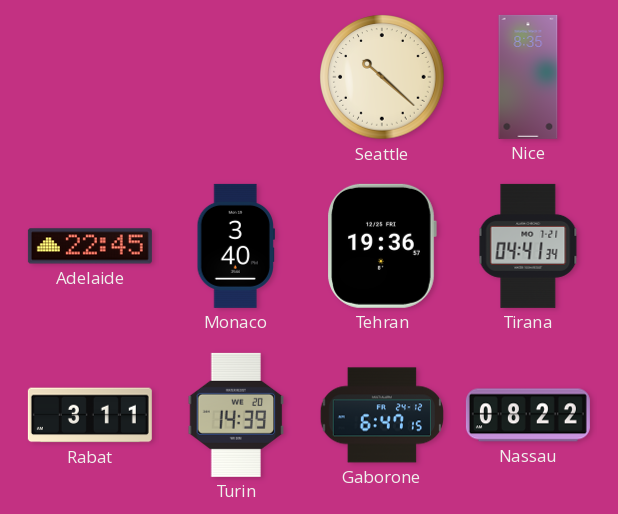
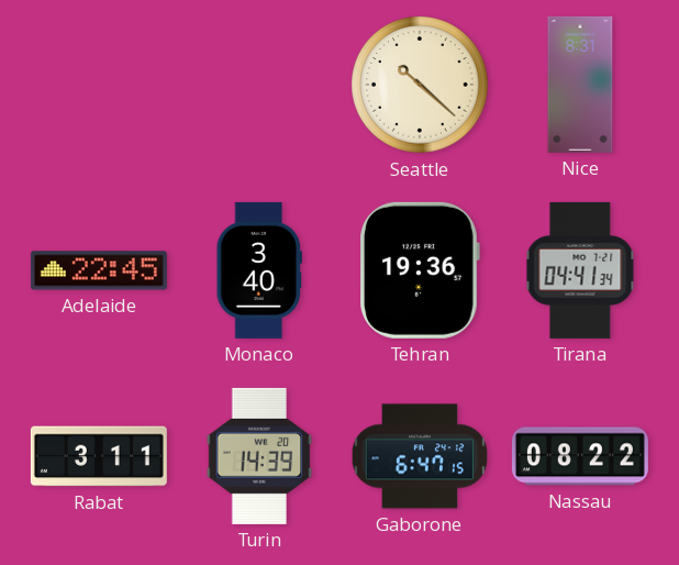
Nice: 8:35 -> 8:31
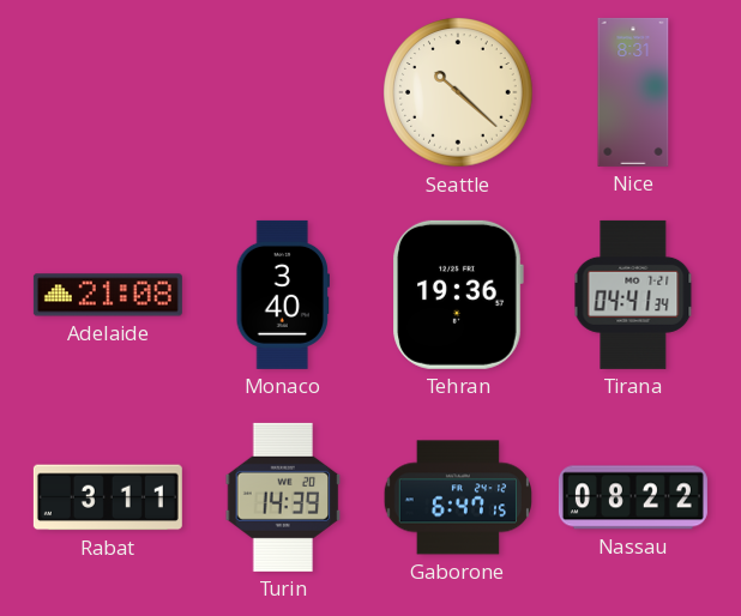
Adelaide: 22:45 -> 21:08
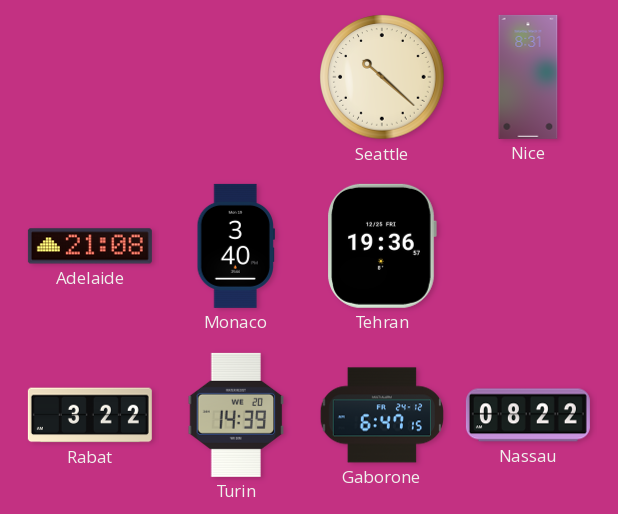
Tirana: 04:41 -> none
Rabat: 3:11 -> 3:22
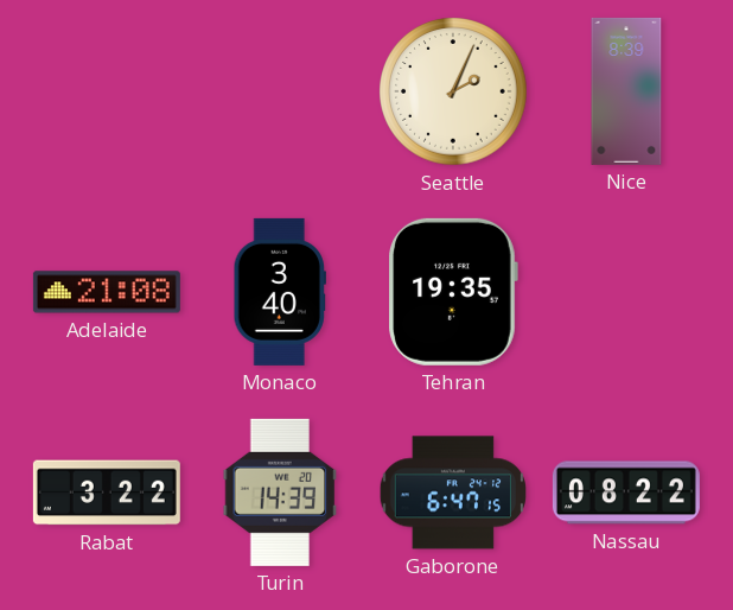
Seattle: 10:22 -> 2:04
Nice: 8:31 -> 8:39
Tehran: 19:36 -> 19:35
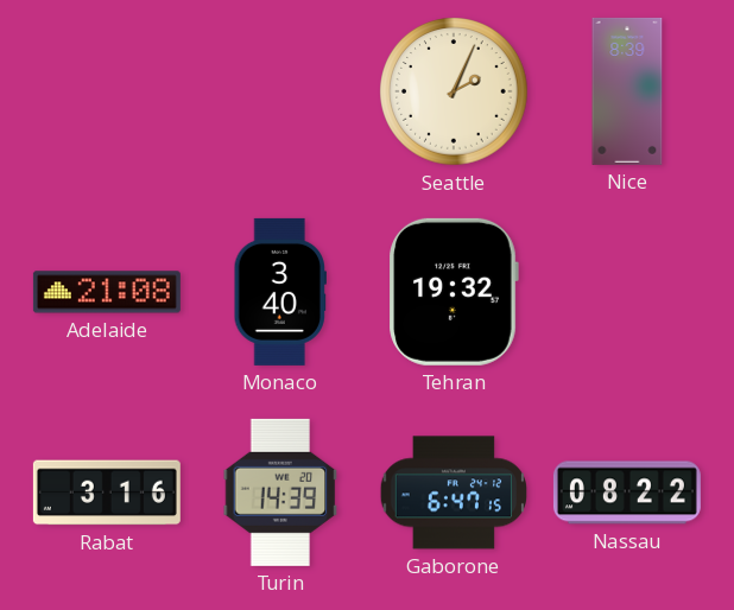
Tehran: 19:35 -> 19:32
Rabat: 3:22 -> 3:16
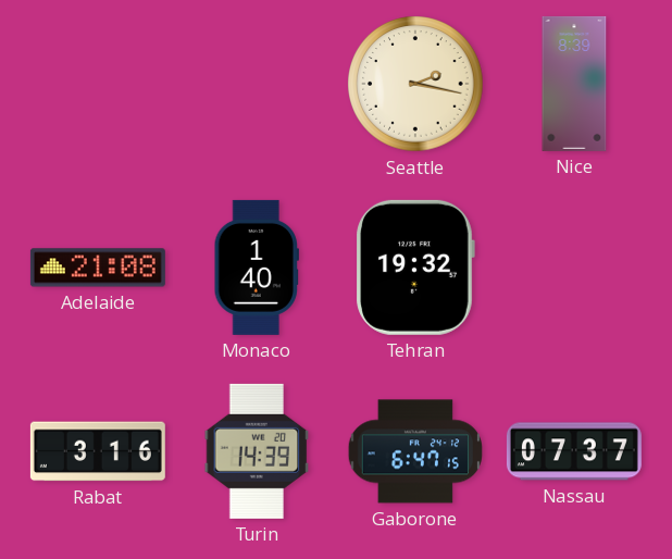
Seattle: 2:04 -> 2:17
Monaco: 3:40 -> 1:40
Nassau: 08:22 -> 07:37
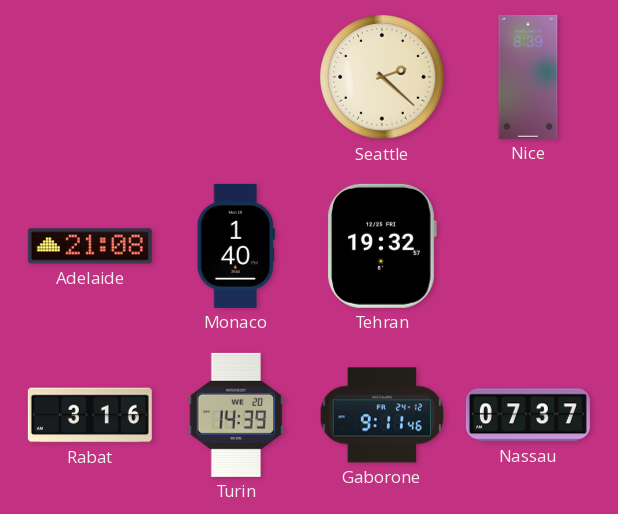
Seattle: 2:17 -> 2:22
Gaborone: 6:47 -> 9:11
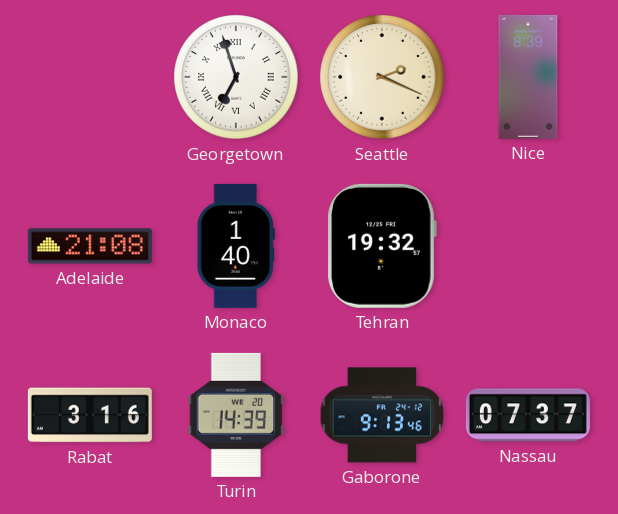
Georgetown: none -> 6:57
Seattle: 2:22 -> 2:19
Gaborone: 9:11 -> 9:13
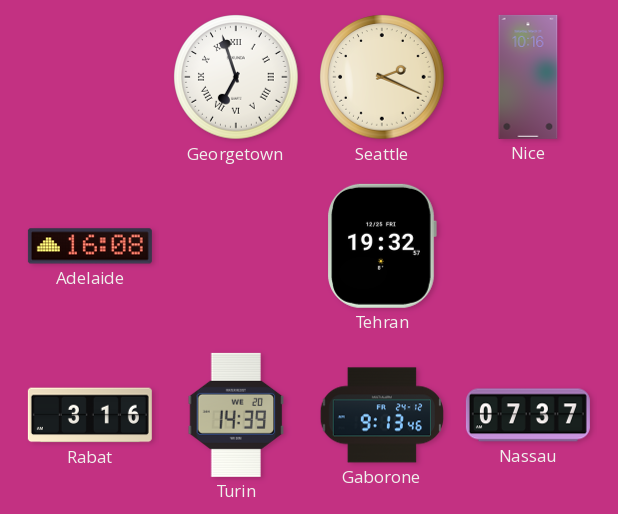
Nice: 8:39 -> 10:16
Adelaide: 21:08 -> 16:08
Monaco: 1:40 -> none
